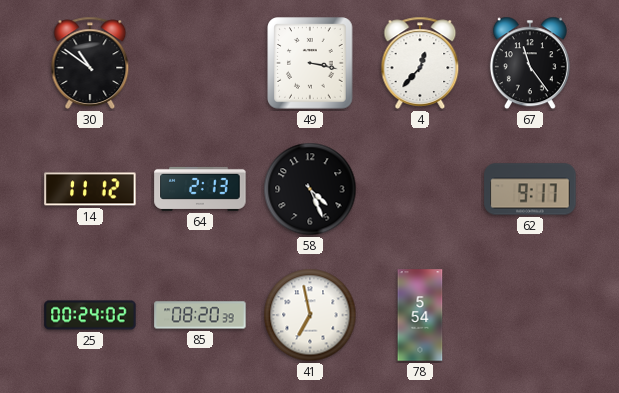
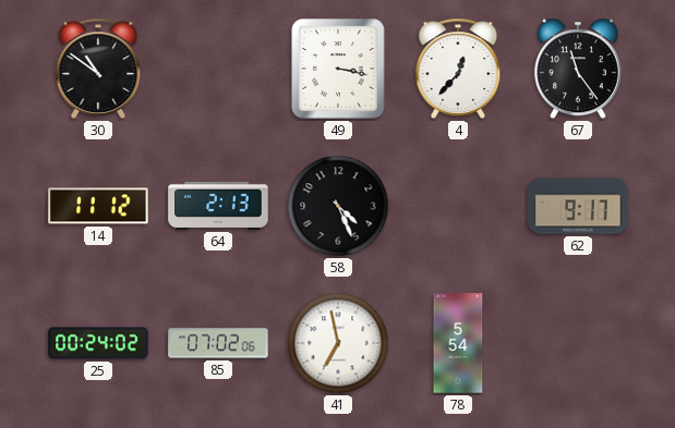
85: 08:20 -> 07:02
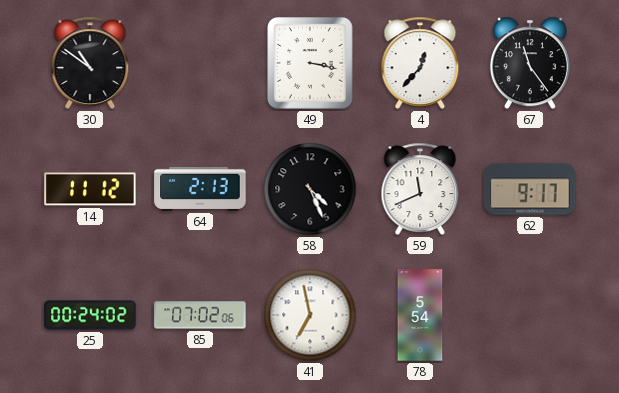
59: none -> 11:41
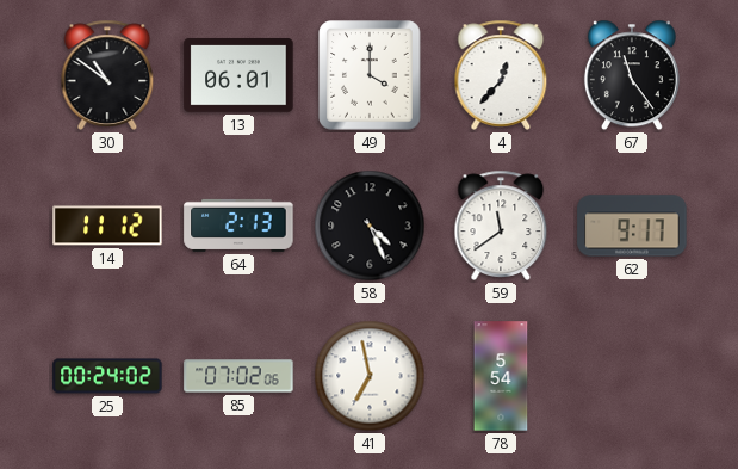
13: none -> 06:01
49: 3:17 -> 4:00
59: 11:41 -> 11:39
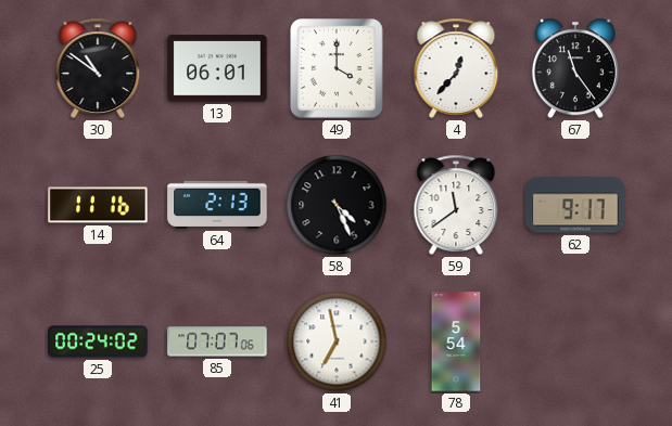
14: 11:12 -> 11:16
85: 07:02 -> 07:07
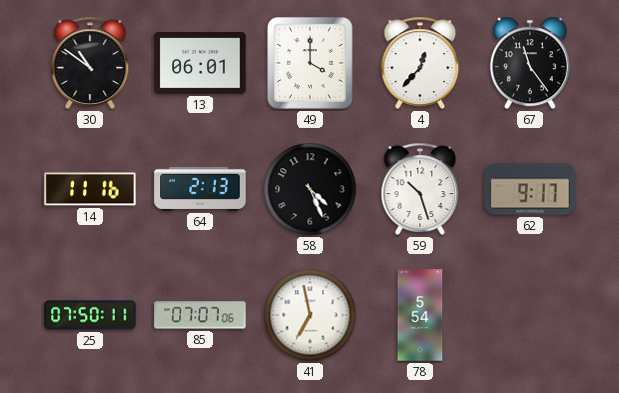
59: 11:39 -> 10:27
25: 00:24 -> 07:50
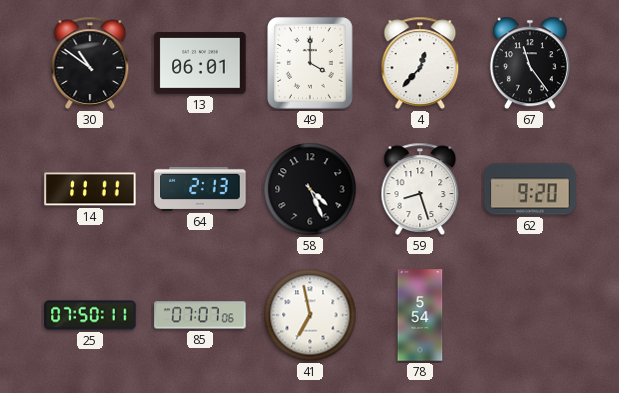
14: 11:16 -> 11:11
59: 10:27 -> 8:27
62: 9:17 -> 9:20
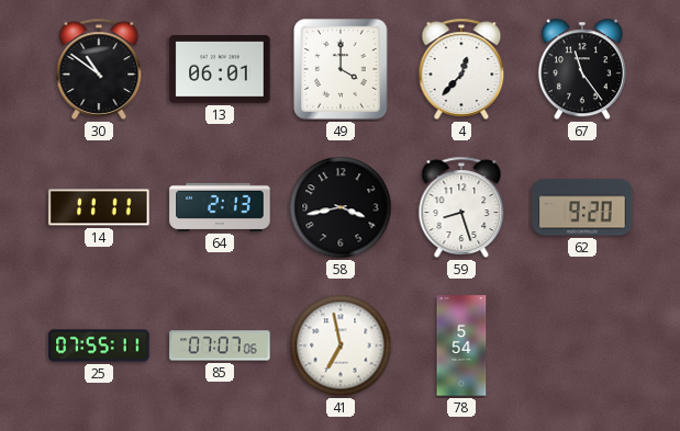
58: 4:26 -> 3:43
25: 07:50 -> 07:55
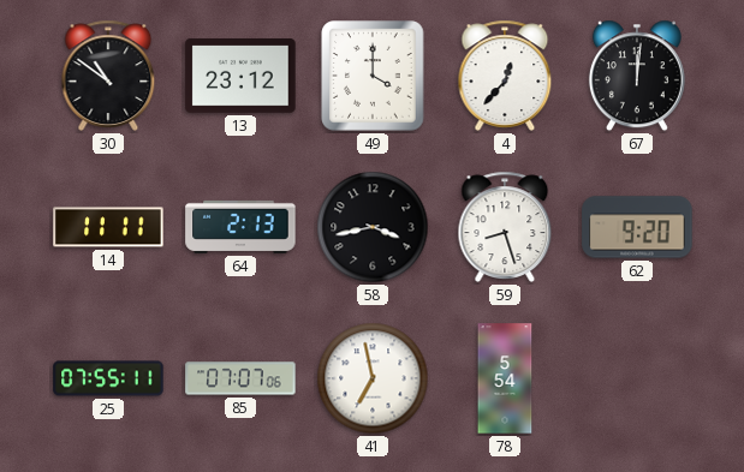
13: 06:01 -> 23:12
67: 11:24 -> 12:01
